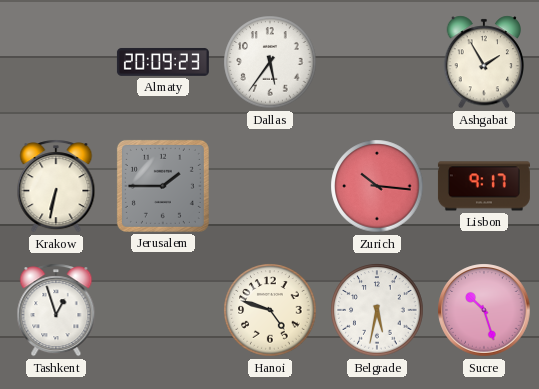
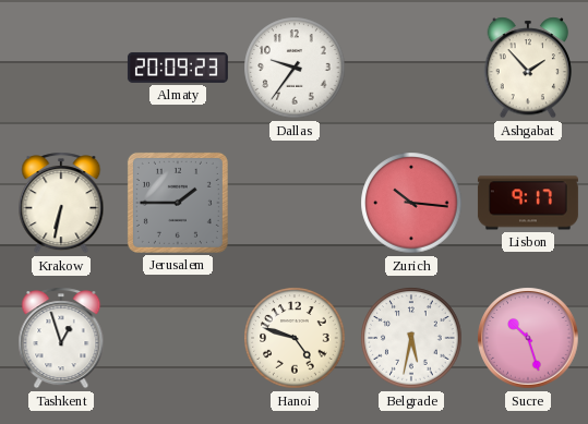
Dallas: 5:36 -> 9:36
Ashgabat: 1:55 -> 1:53
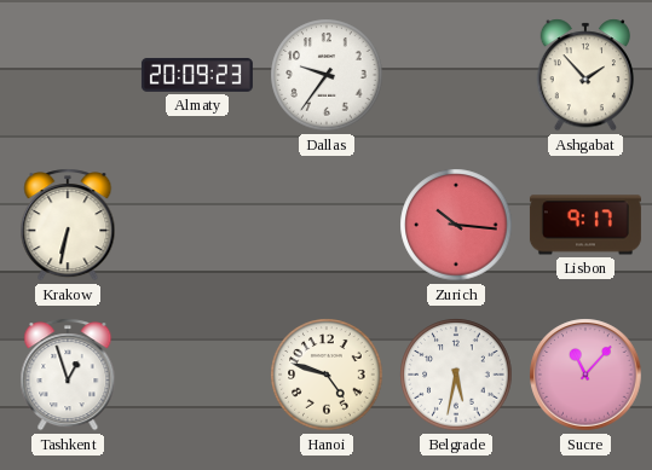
Jerusalem: 1:45 -> none
Sucre: 10:27 -> 11:07
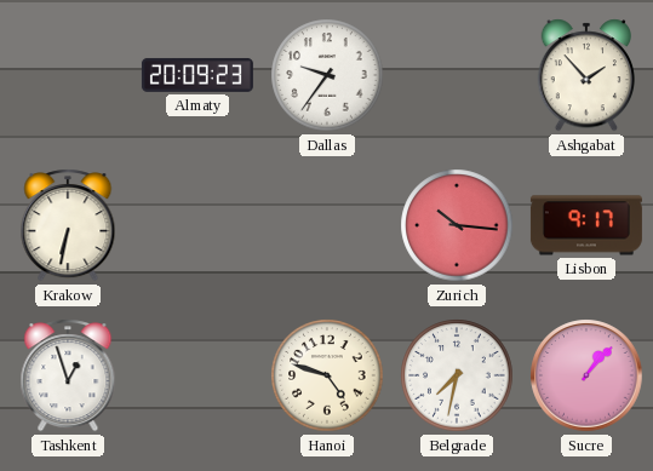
Belgrade: 5:32 -> 7:32
Sucre: 11:07 -> 1:07
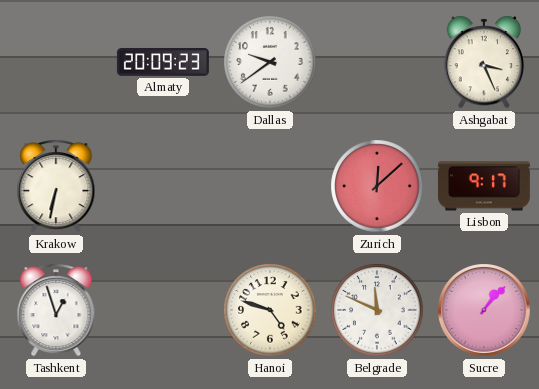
Dallas: 9:36 -> 9:39
Ashgabat: 1:53 -> 3:26
Zurich: 10:16 -> 12:08
Belgrade: 7:32 -> 11:49
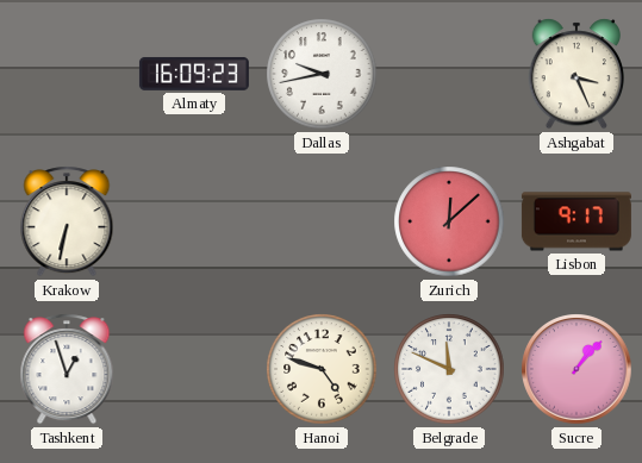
Almaty: 20:09 -> 16:09
Dallas: 9:39 -> 9:43
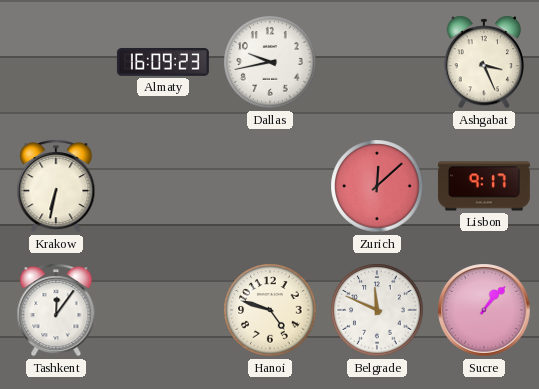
Tashkent: 12:57 -> 12:06
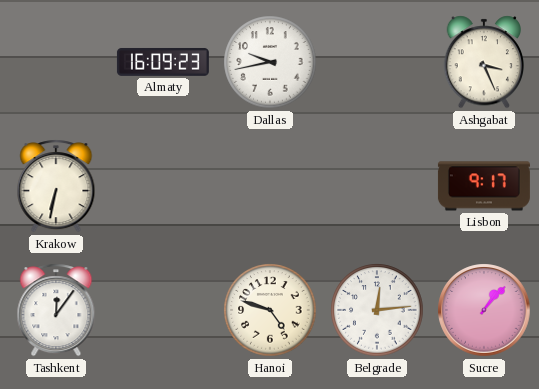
Zurich: 12:08 -> none
Belgrade: 11:49 -> 12:14
